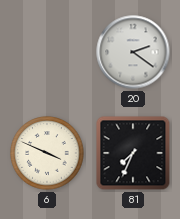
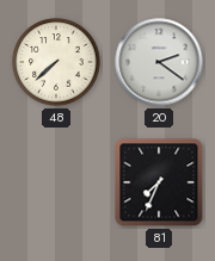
48: none -> 7:38
6: 3:49 -> none
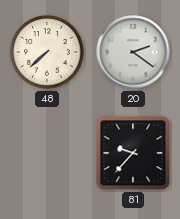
81: 7:34 -> 9:37
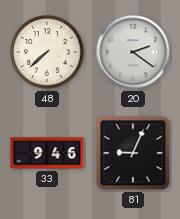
33: none -> 9:46
81: 9:37 -> 9:04
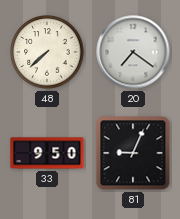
20: 2:21 -> 7:21
33: 9:46 -> 9:50
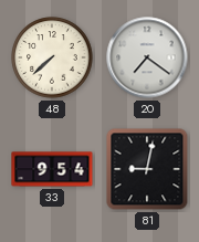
33: 9:50 -> 9:54
81: 9:04 -> 9:02
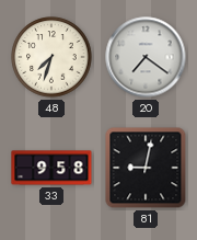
48: 7:38 -> 7:33
33: 9:54 -> 9:58
